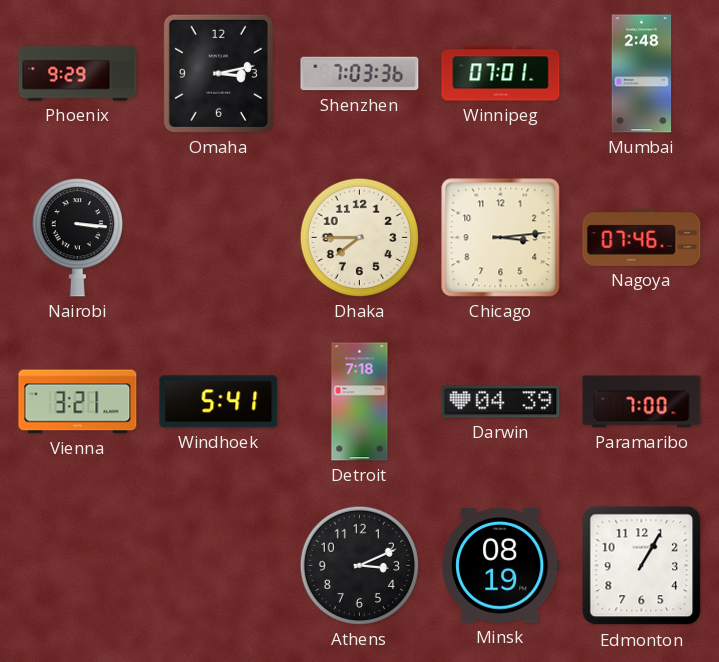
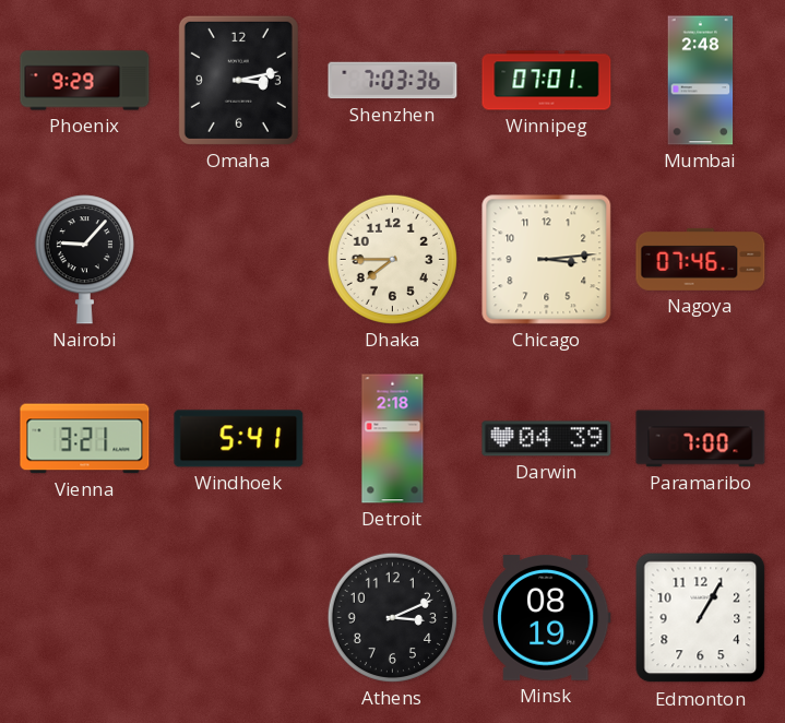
Nairobi: 3:16 -> 9:07
Detroit: 7:18 -> 2:18
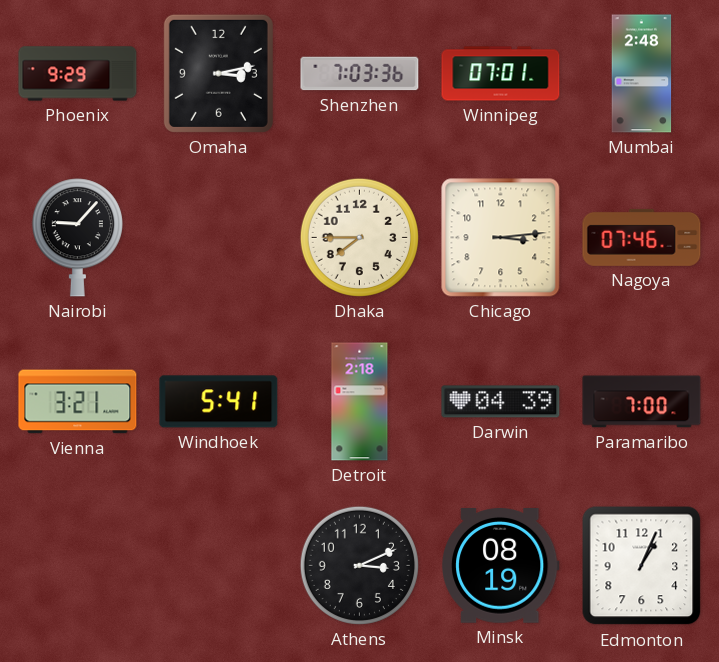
Edmonton: 1:05 -> 1:04
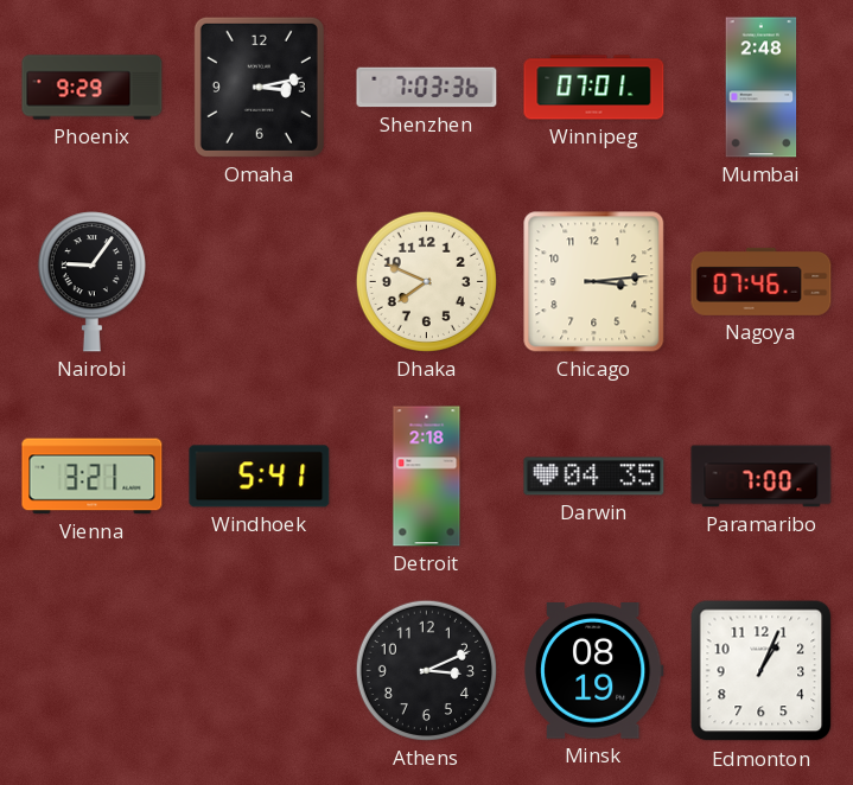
Nairobi: 9:07 -> 9:06
Dhaka: 7:45 -> 7:49
Darwin: 04:39 -> 04:35
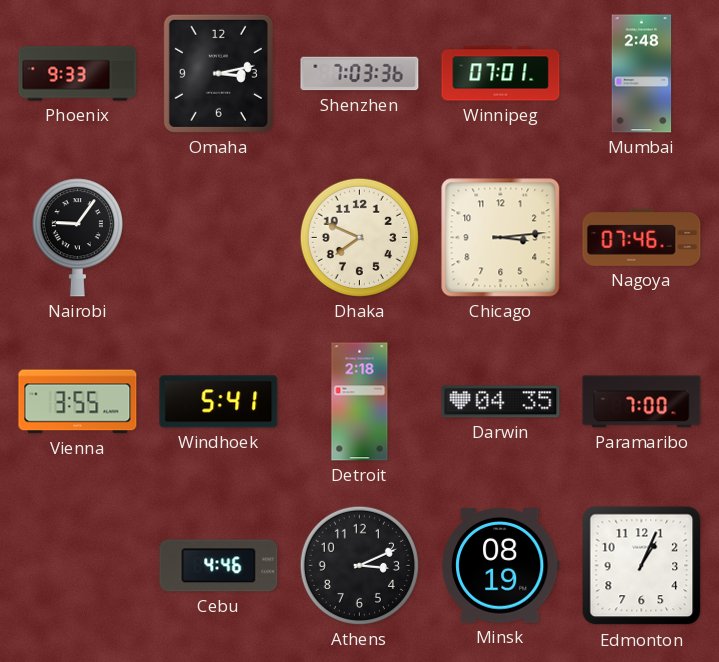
Phoenix: 9:29 -> 9:33
Vienna: 3:21 -> 3:55
Cebu: none -> 4:46
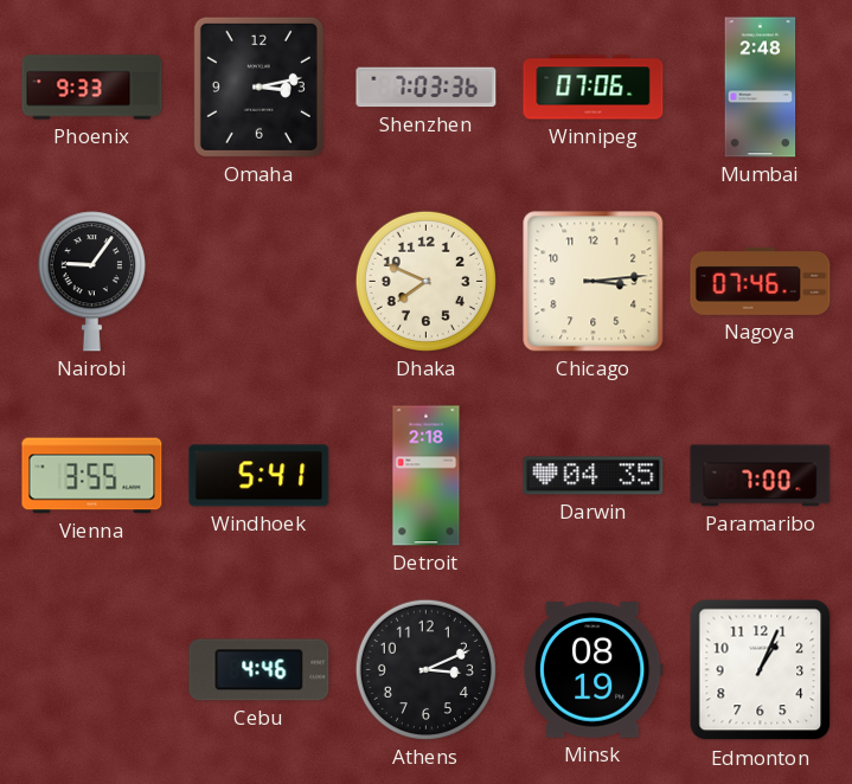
Winnipeg: 07:01 -> 07:06
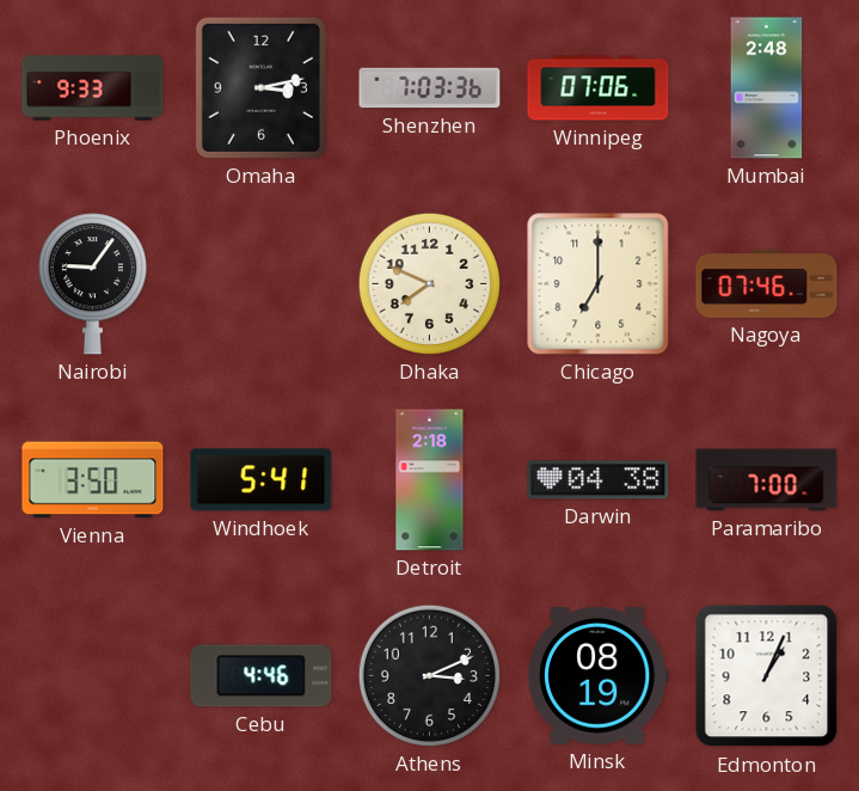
Chicago: 3:14 -> 7:00
Vienna: 3:55 -> 3:50
Darwin: 04:35 -> 04:38
